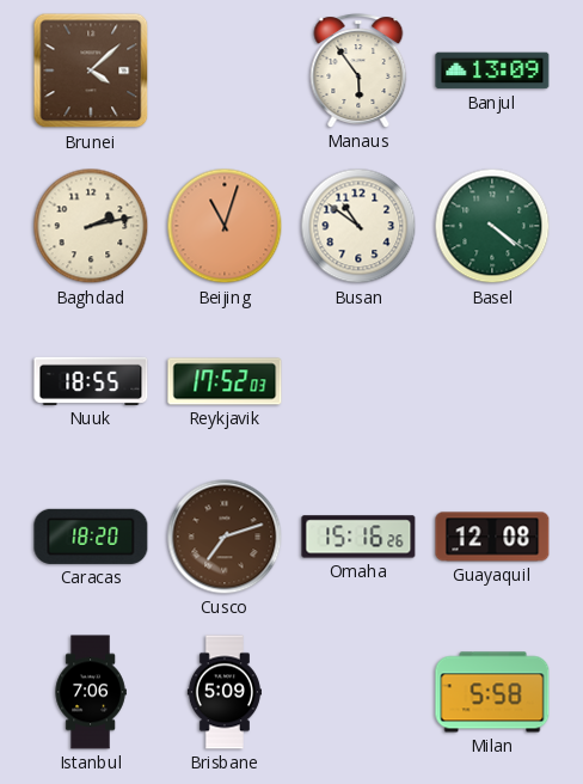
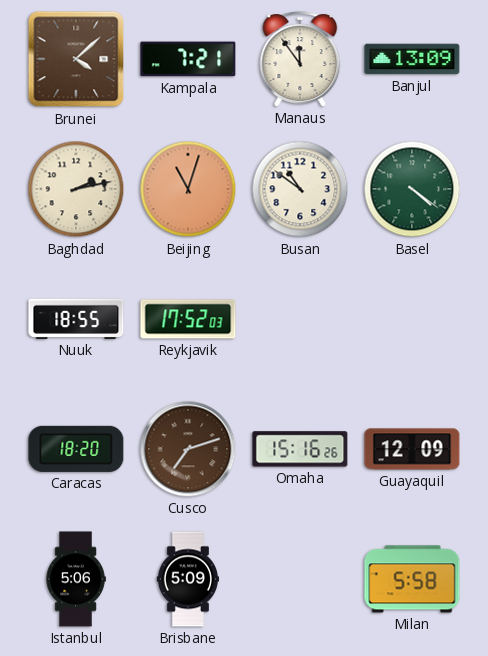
Kampala: none -> 7:21
Manaus: 5:54 -> 11:54
Guayaquil: 12:08 -> 12:09
Istanbul: 7:06 -> 5:06
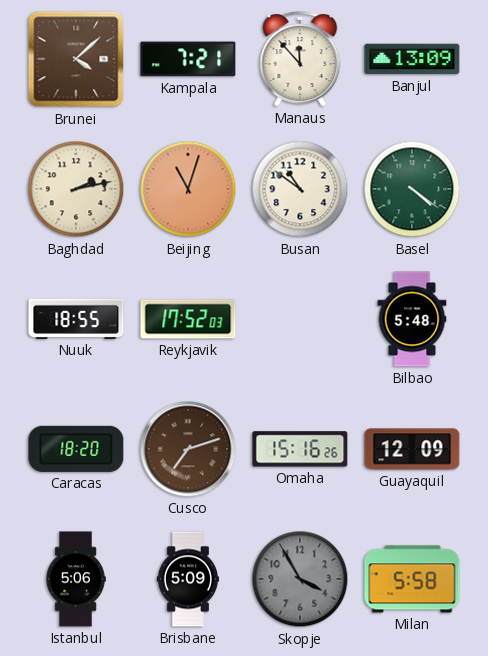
Manaus: 11:54 -> 11:53
Bilbao: none -> 5:48
Skopje: none -> 3:55
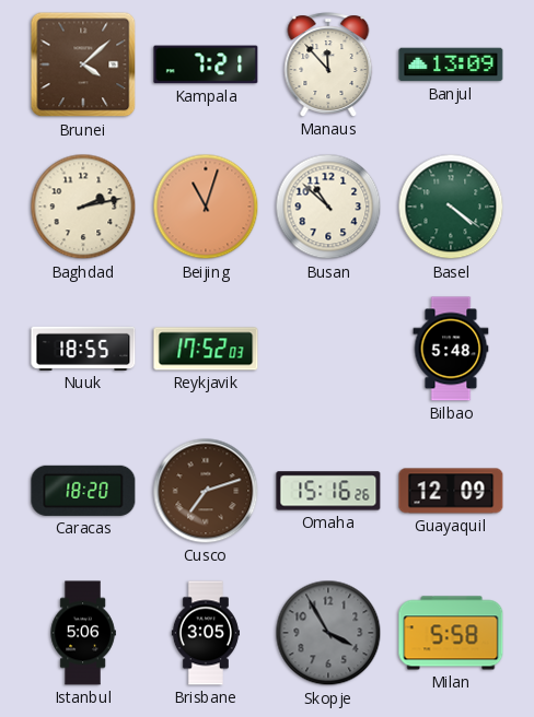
Busan: 10:51 -> 10:52
Brisbane: 5:09 -> 3:05
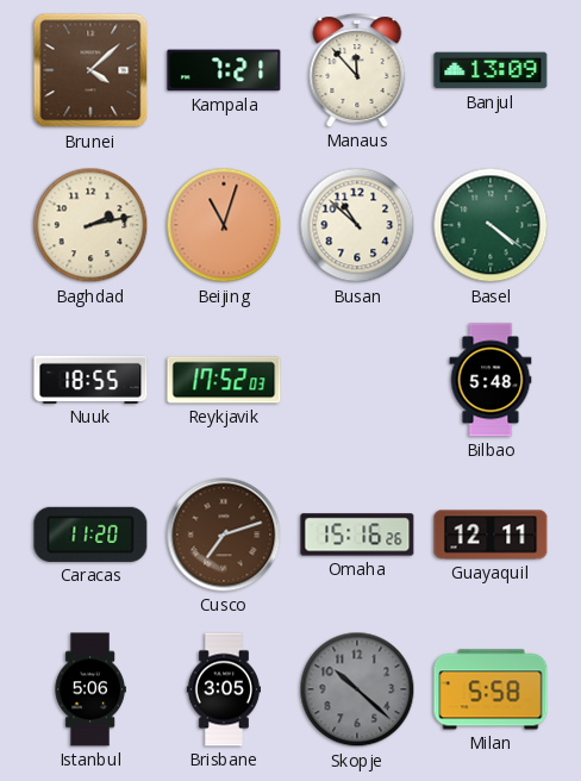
Caracas: 18:20 -> 11:20
Guayaquil: 12:09 -> 12:11
Skopje: 3:55 -> 10:22
